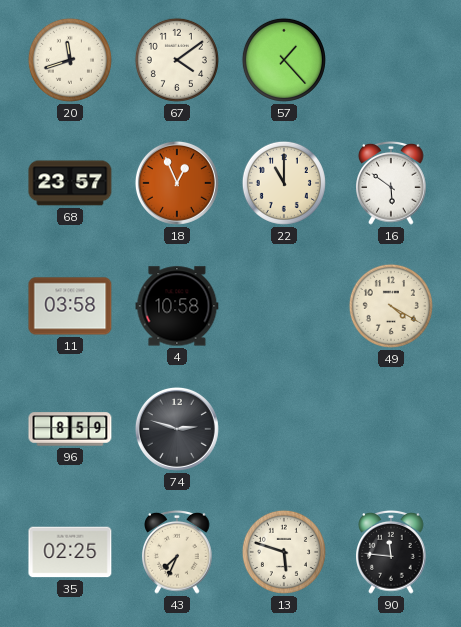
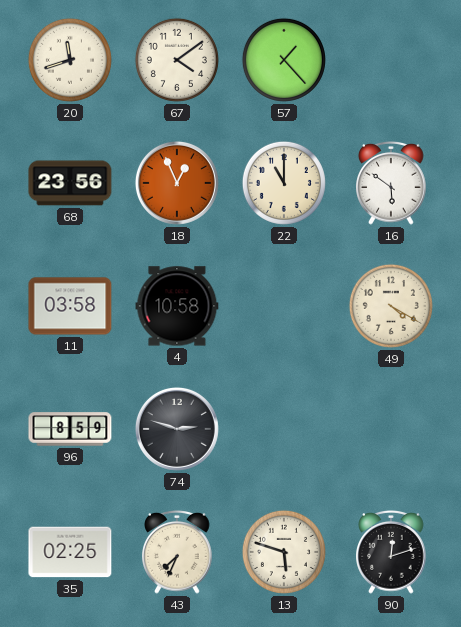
68: 23:57 -> 23:56
90: 11:46 -> 12:12
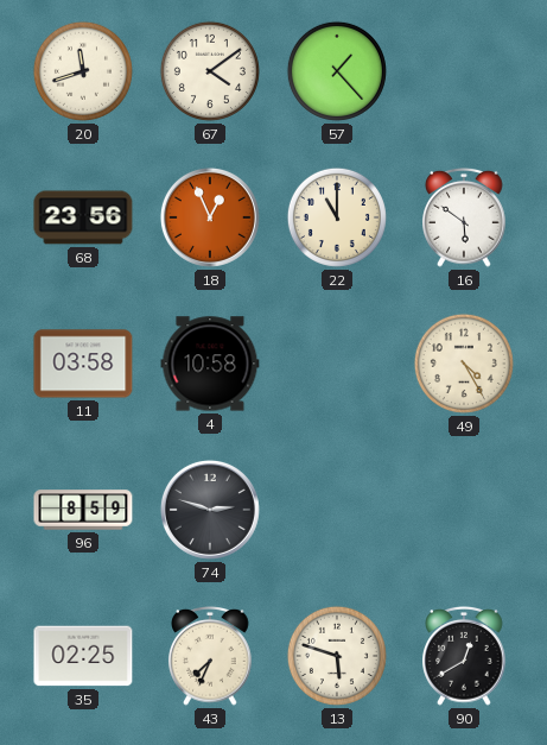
49: 4:20 -> 4:25
90: 12:12 -> 12:40
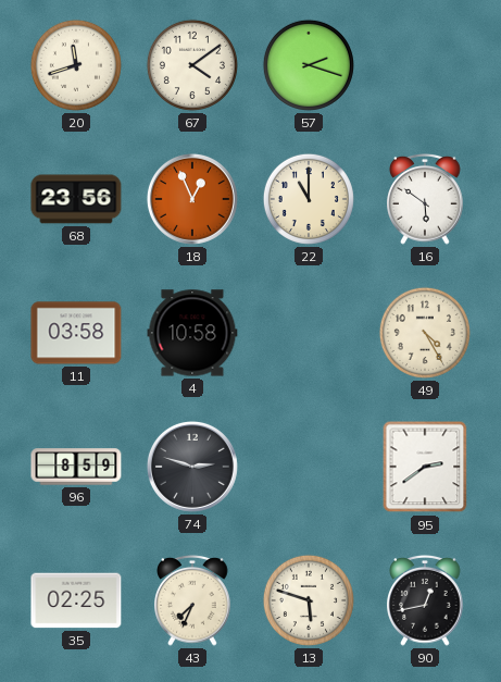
57: 1:23 -> 2:18
95: none -> 2:39
90: 12:40 -> 12:43
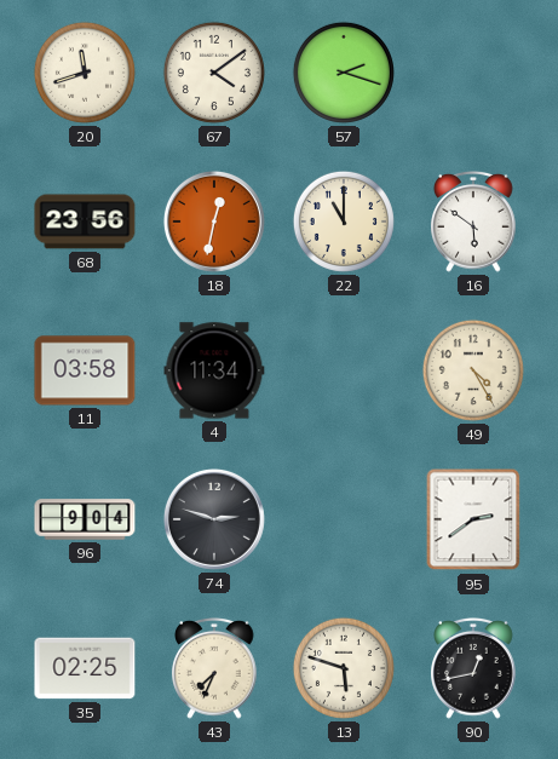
18: 12:56 -> 12:32
4: 10:58 -> 11:34
96: 8:59 -> 9:04
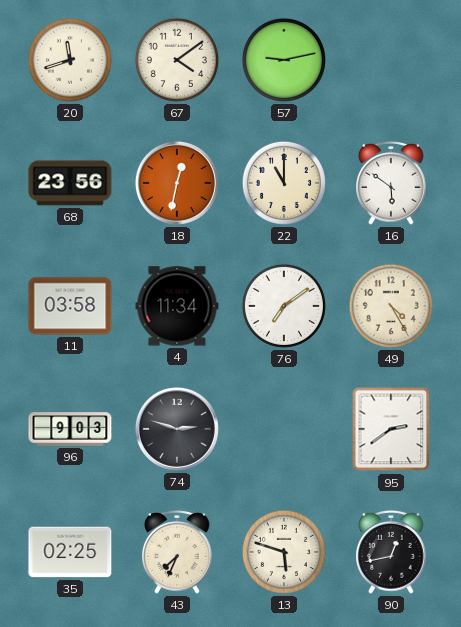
57: 2:18 -> 9:13
76: none -> 7:09
96: 9:04 -> 9:03
